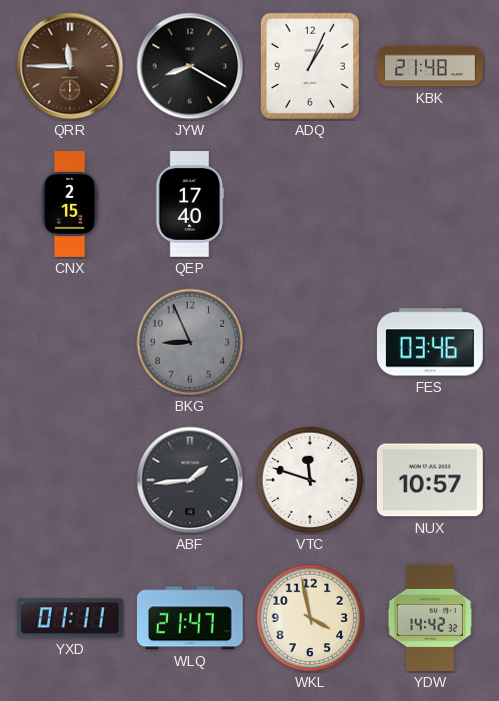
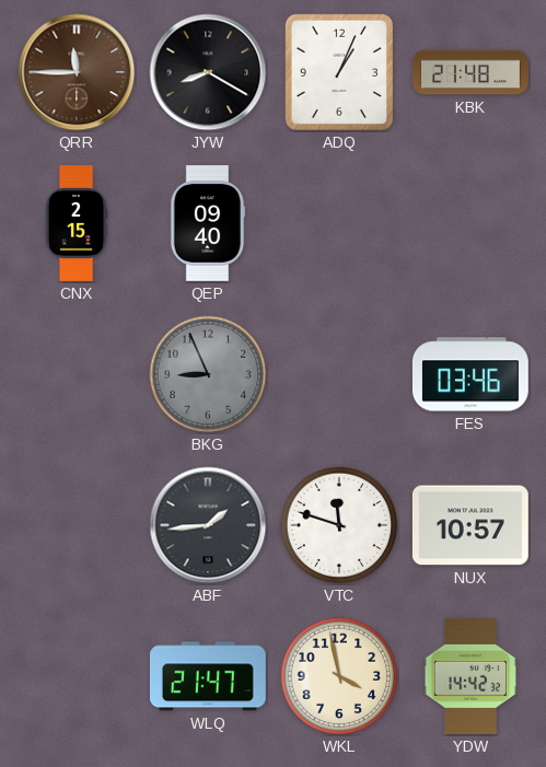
QEP: 17:40 -> 09:40
YXD: 01:11 -> none
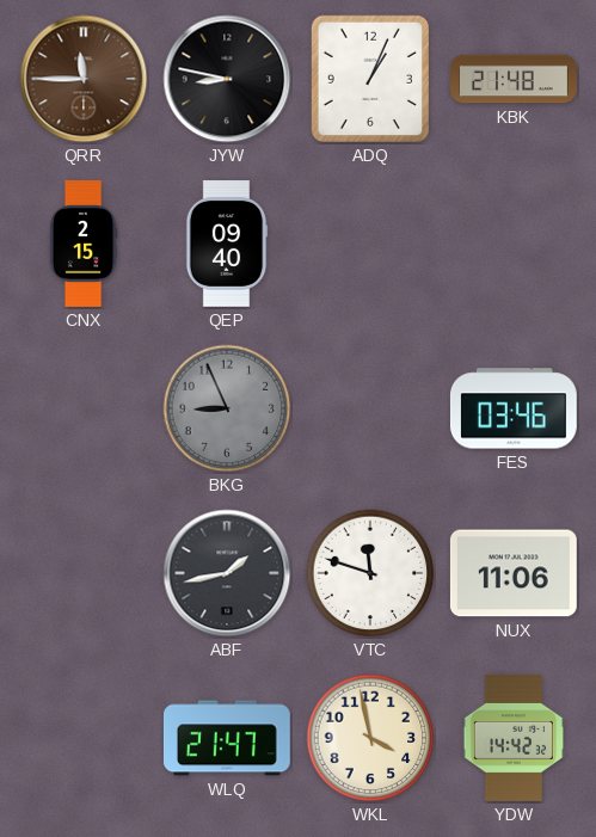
JYW: 8:20 -> 8:47
ABF: 1:44 -> 1:43
NUX: 10:57 -> 11:06
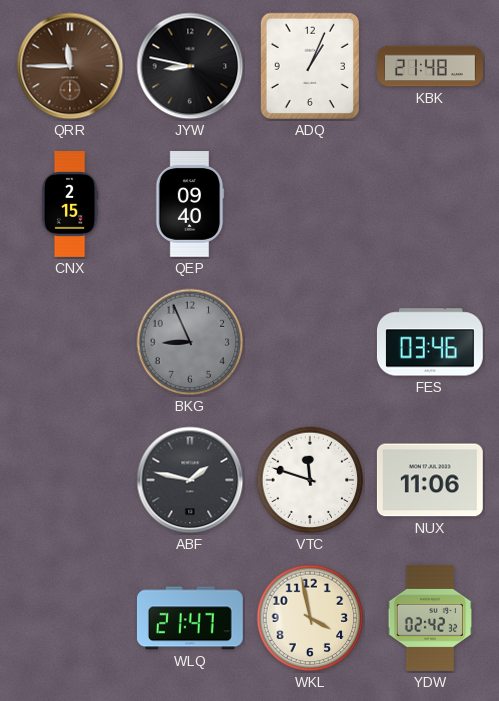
ABF: 1:43 -> 1:47
YDW: 14:42 -> 02:42
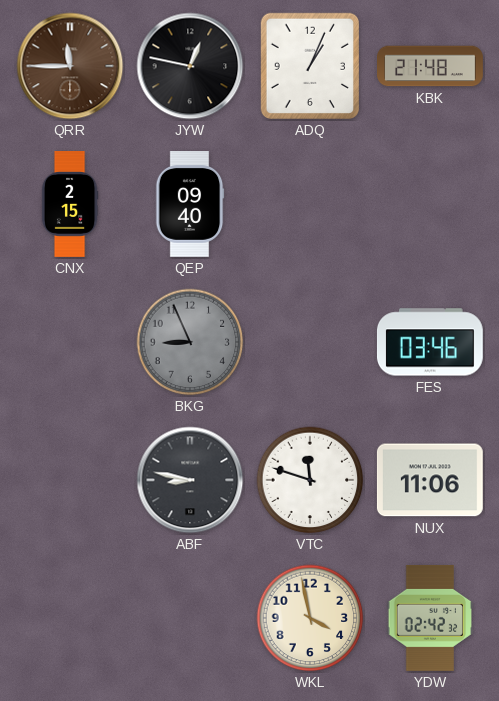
JYW: 8:47 -> 12:47
ABF: 1:47 -> 8:47
WLQ: 21:47 -> none
